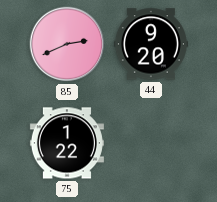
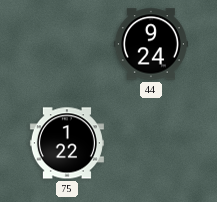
85: 2:41 -> none
44: 9:20 -> 9:24
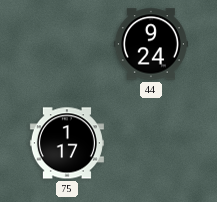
75: 1:22 -> 1:17
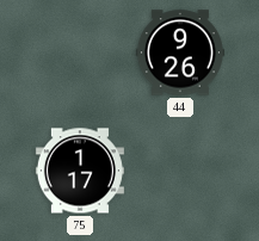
44: 9:24 -> 9:26
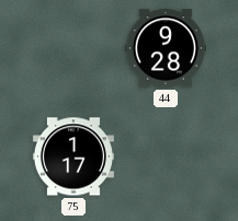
44: 9:26 -> 9:28
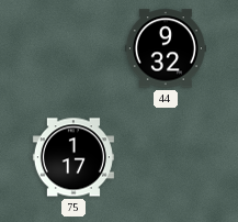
44: 9:28 -> 9:32
